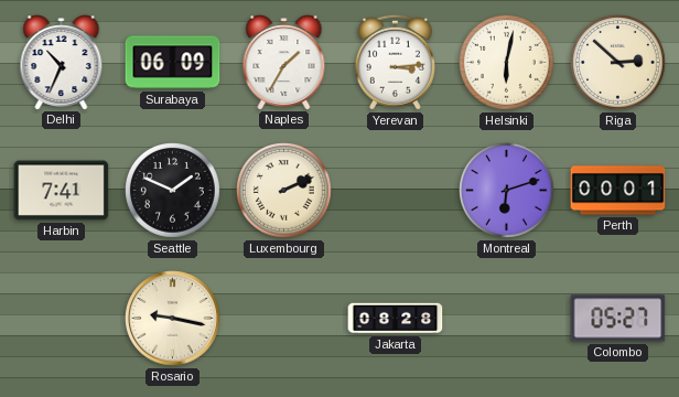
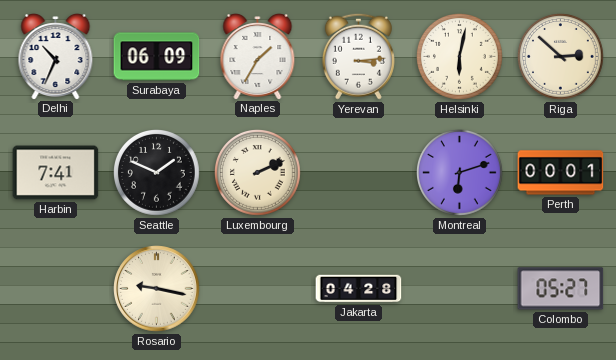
Jakarta: 08:28 -> 04:28
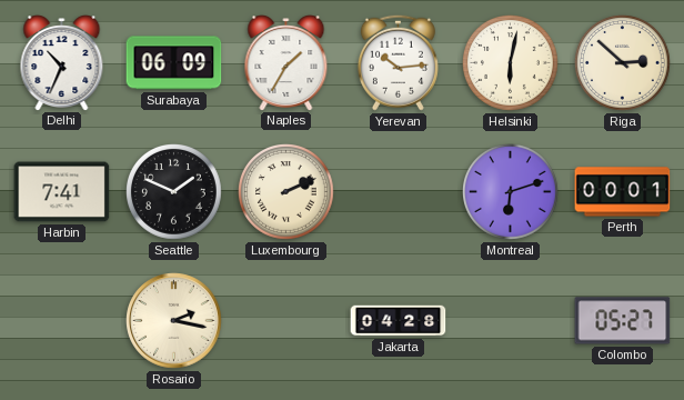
Yerevan: 3:14 -> 10:14
Rosario: 9:17 -> 2:17
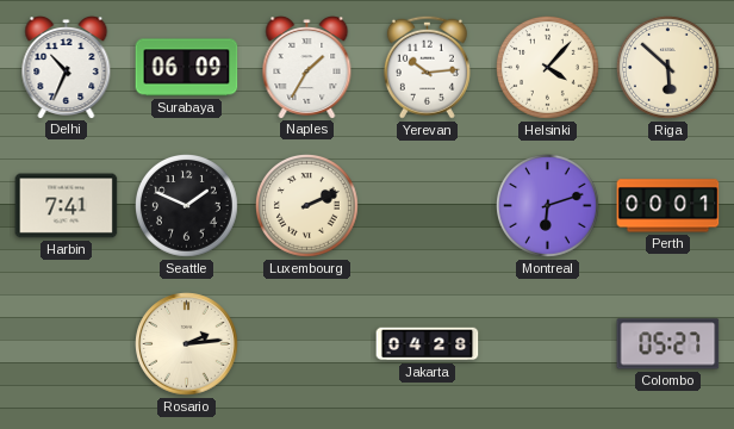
Helsinki: 6:02 -> 4:07
Riga: 2:52 -> 5:52
Rosario: 2:17 -> 2:14
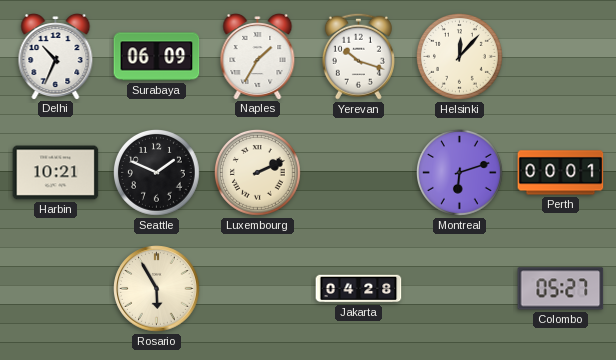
Yerevan: 10:14 -> 10:18
Helsinki: 4:07 -> 12:07
Riga: 5:52 -> none
Harbin: 7:41 -> 10:21
Rosario: 2:14 -> 5:55
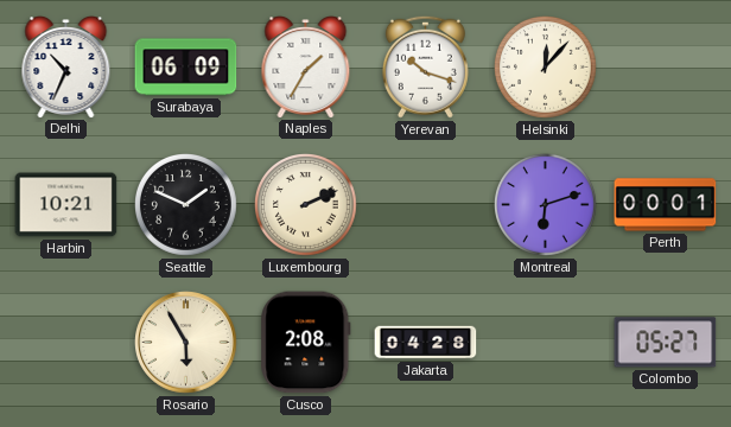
Cusco: none -> 2:08
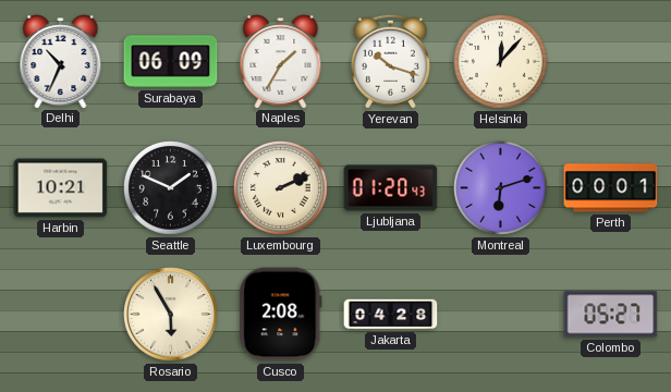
Ljubljana: none -> 01:20
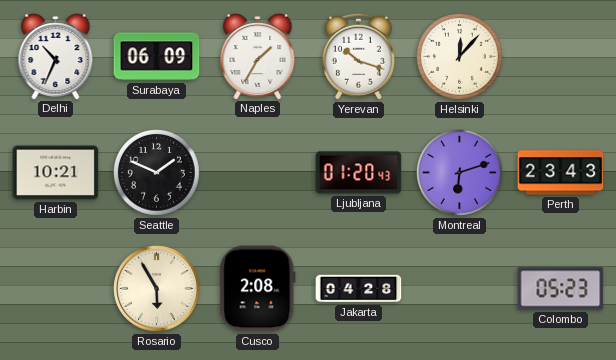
Luxembourg: 2:11 -> none
Perth: 00:01 -> 23:43
Colombo: 05:27 -> 05:23
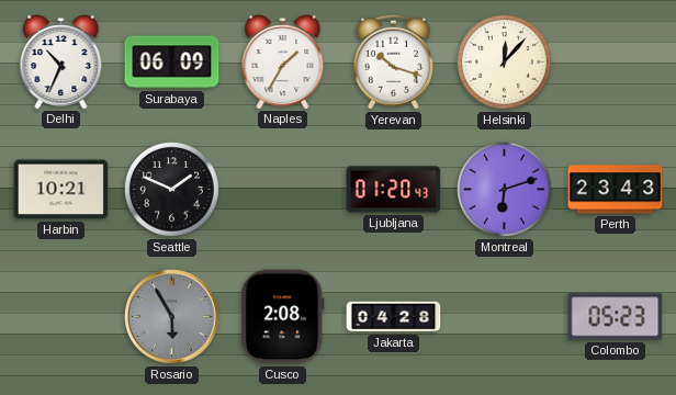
Rosario dial: cream -> grey
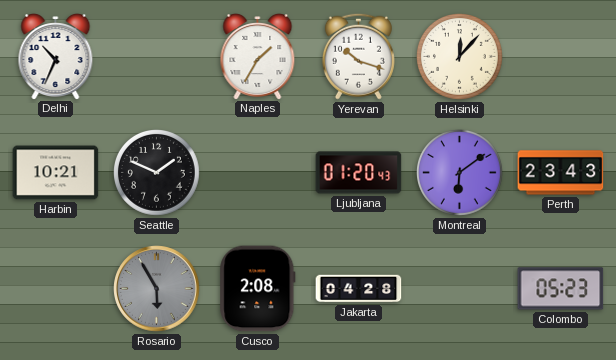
Surabaya: 06:09 -> none
Montreal: 6:12 -> 6:09
